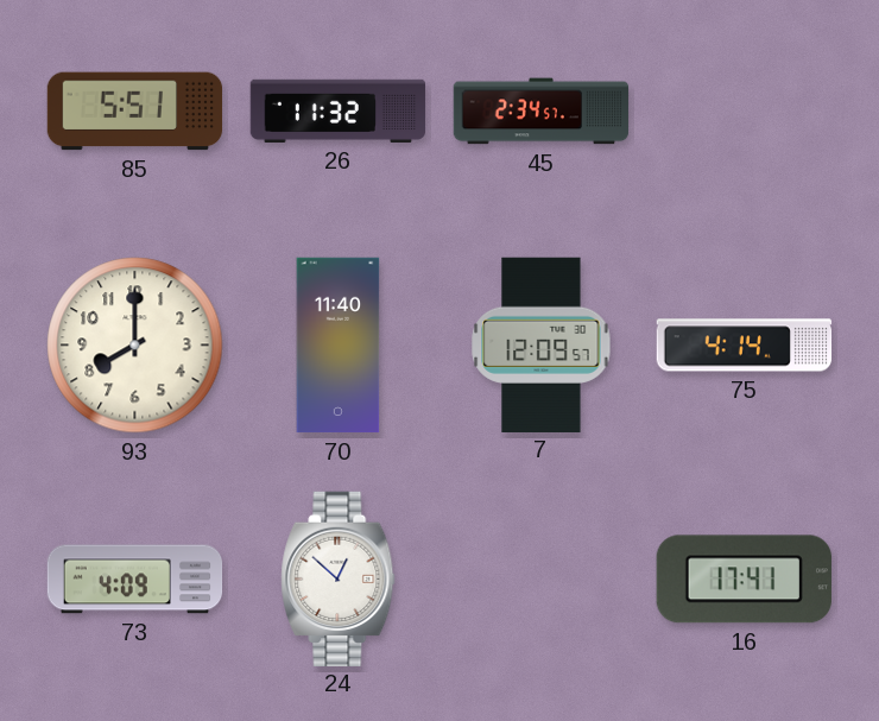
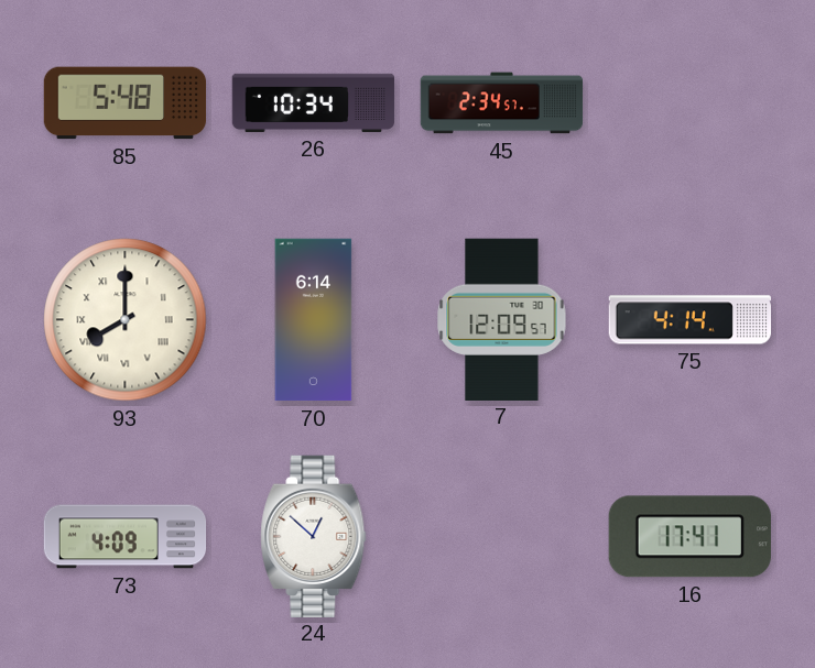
85: 5:51 -> 5:48
26: 11:32 -> 10:34
93 numerals: Arabic -> Roman
70: 11:40 -> 6:14
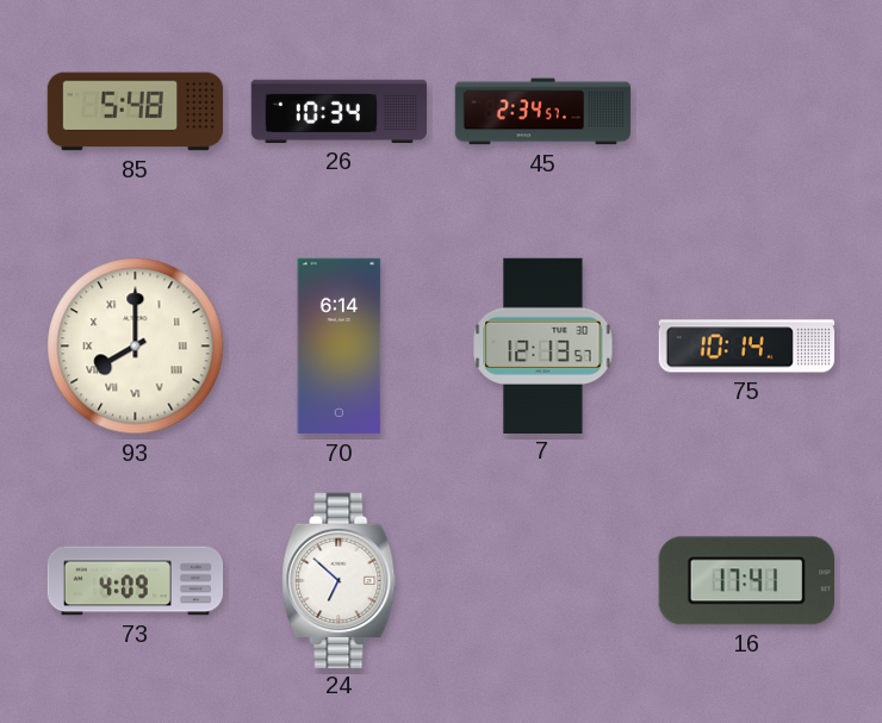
7: 12:09 -> 12:13
75: 4:14 -> 10:14
24: 12:52 -> 6:52
